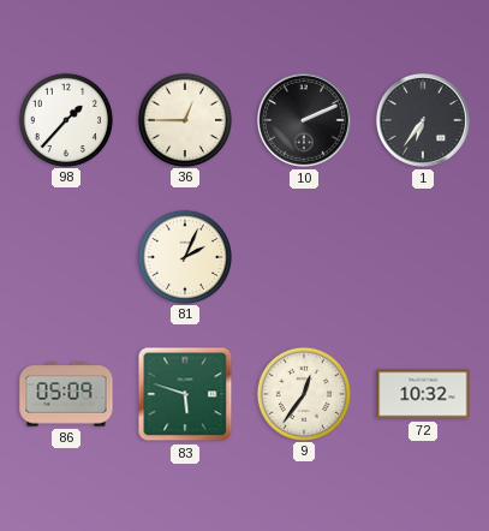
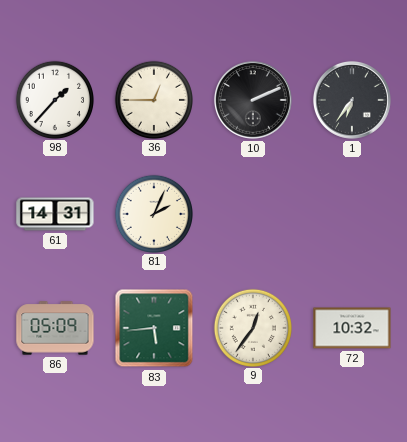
61: none -> 14:31
83: 5:48 -> 5:44
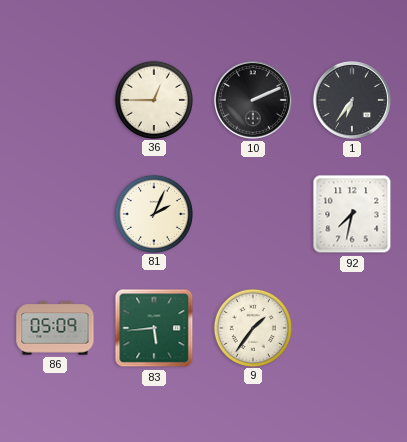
98: 1:37 -> none
61: 14:31 -> none
92: none -> 7:32
9: 12:36 -> 1:36
72: 10:32 -> none
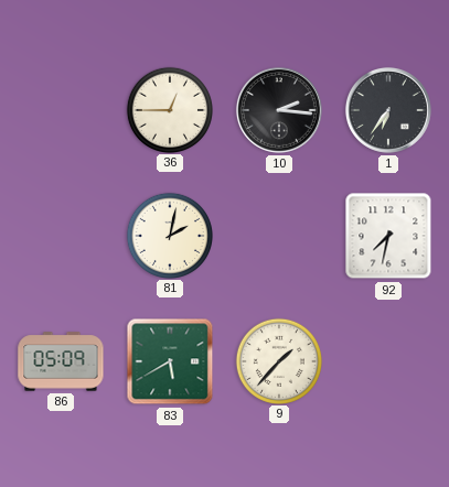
10: 2:11 -> 2:16
81: 2:04 -> 2:02
83: 5:44 -> 5:40
9: 1:36 -> 1:37
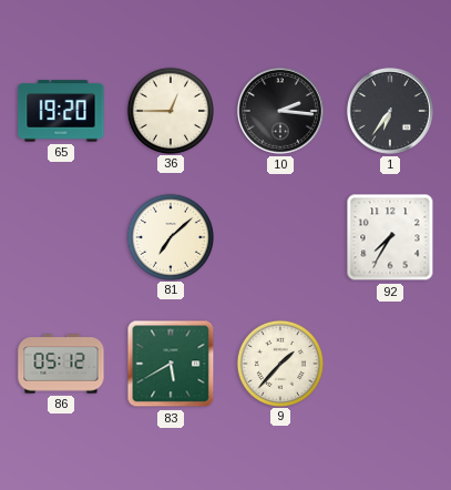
65: none -> 19:20
81: 2:02 -> 7:08
92: 7:32 -> 7:35
86: 05:09 -> 05:12
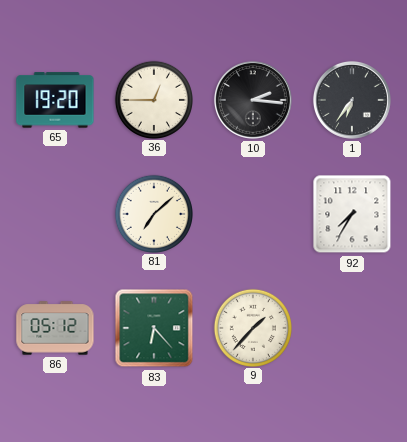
83: 5:40 -> 6:23
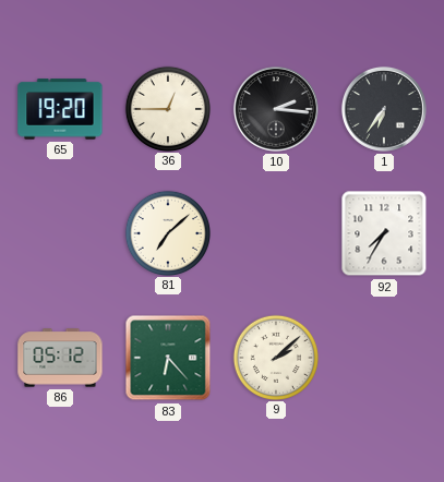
9: 1:37 -> 2:08
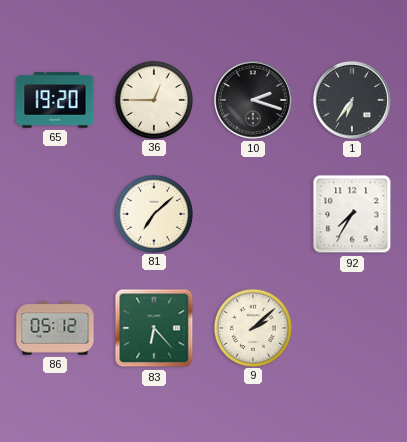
10: 2:16 -> 2:18
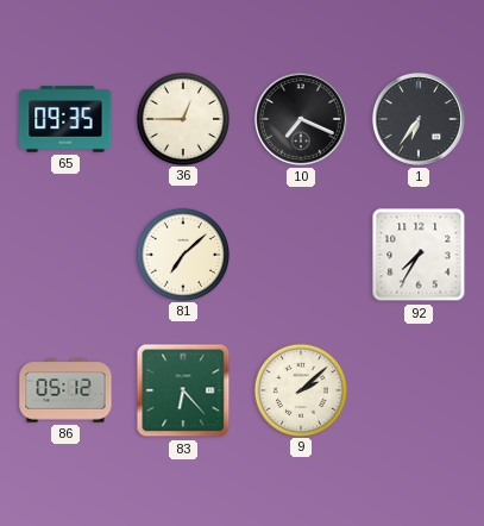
65: 19:20 -> 09:35
10: 2:18 -> 7:19
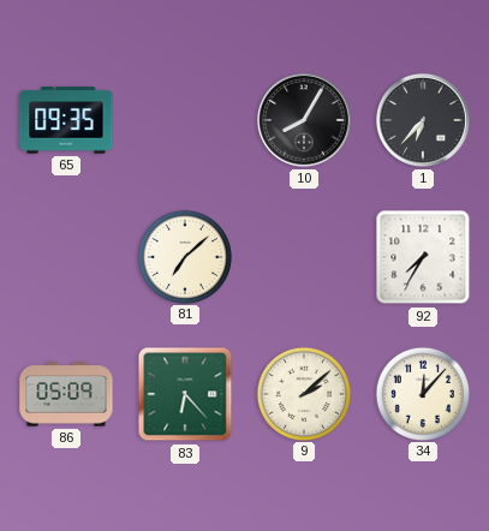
36: 12:45 -> none
10: 7:19 -> 8:05
1: 6:36 -> 6:37
86: 05:12 -> 05:09
34: none -> 12:07
